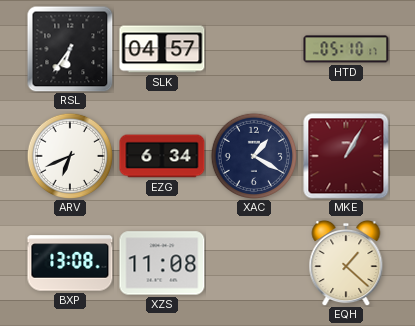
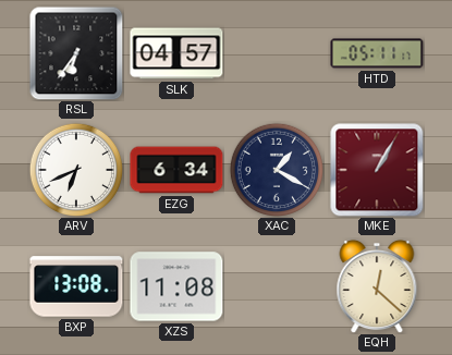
HTD: 05:10 -> 05:11
EQH: 1:22 -> 12:22
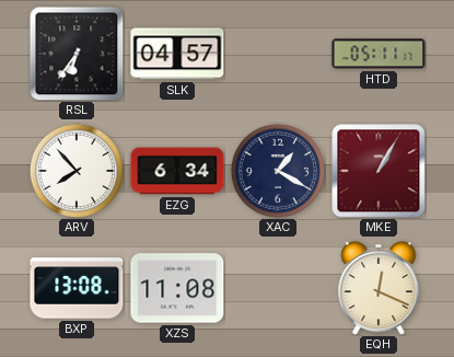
ARV: 6:41 -> 7:53
EQH: 12:22 -> 12:19
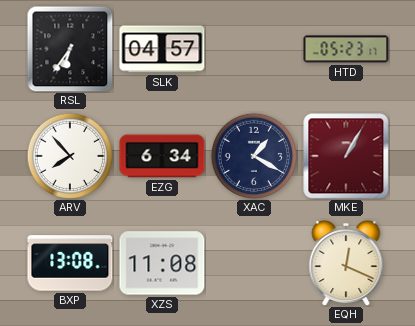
HTD: 05:11 -> 05:23
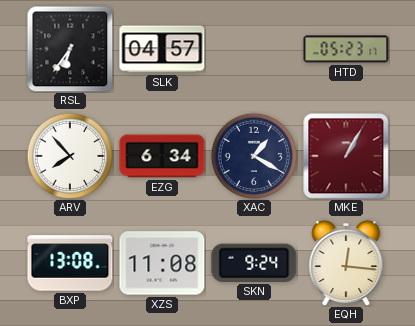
SKN: none -> 9:24
EQH: 12:19 -> 12:16
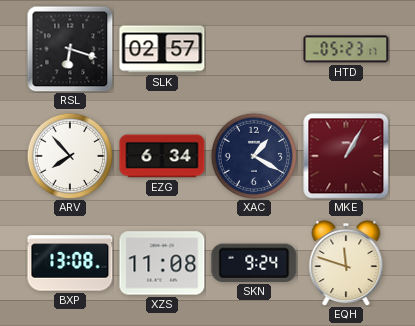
RSL: 6:36 -> 6:18
SLK: 04:57 -> 02:57
EQH: 12:16 -> 11:48
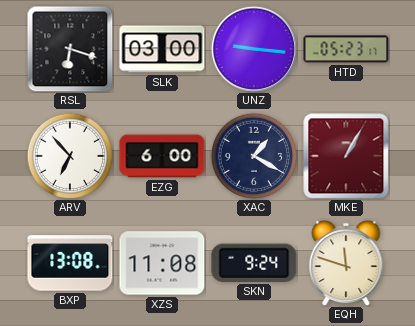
SLK: 02:57 -> 03:00
UNZ: none -> 9:16
ARV: 7:53 -> 6:53
EZG: 6:34 -> 6:00
